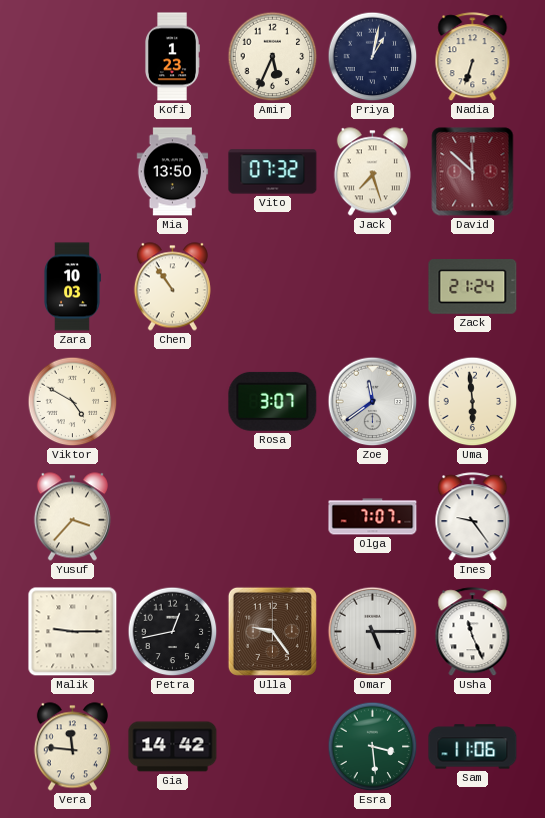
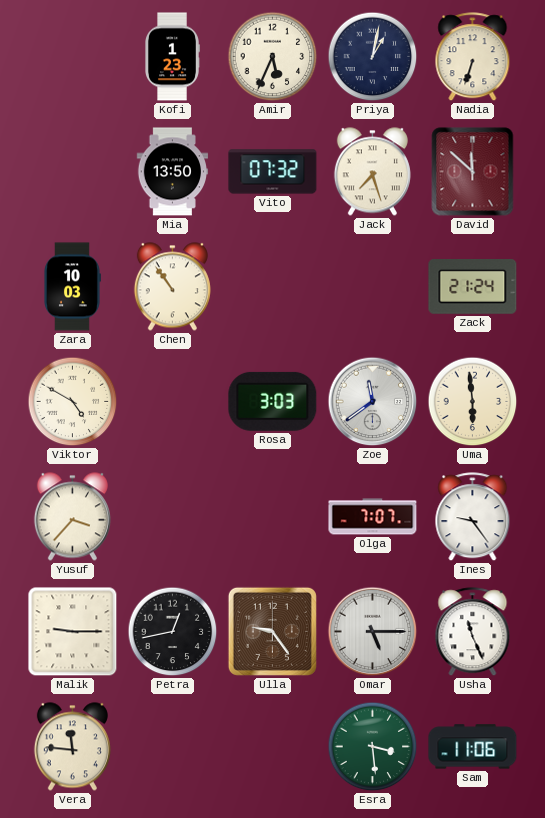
Rosa: 3:07 -> 3:03
Gia: 14:42 -> none
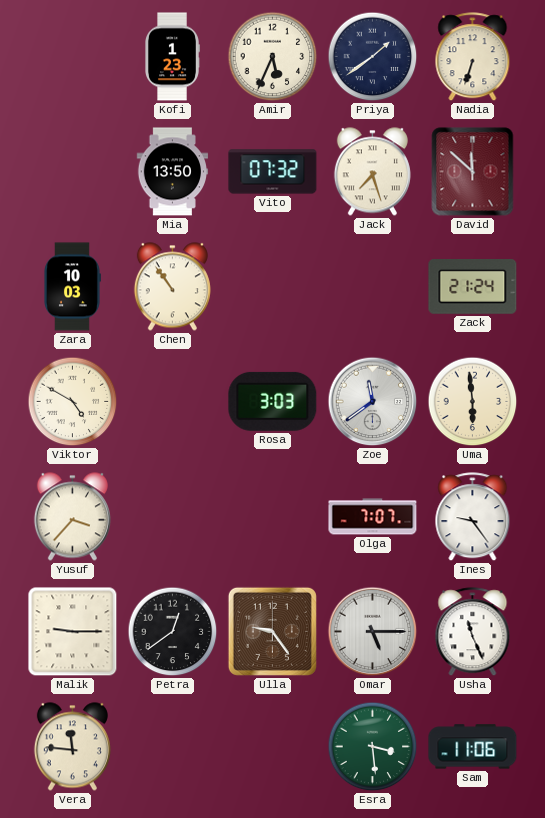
Priya: 1:02 -> 1:39
Petra: 12:43 -> 12:39
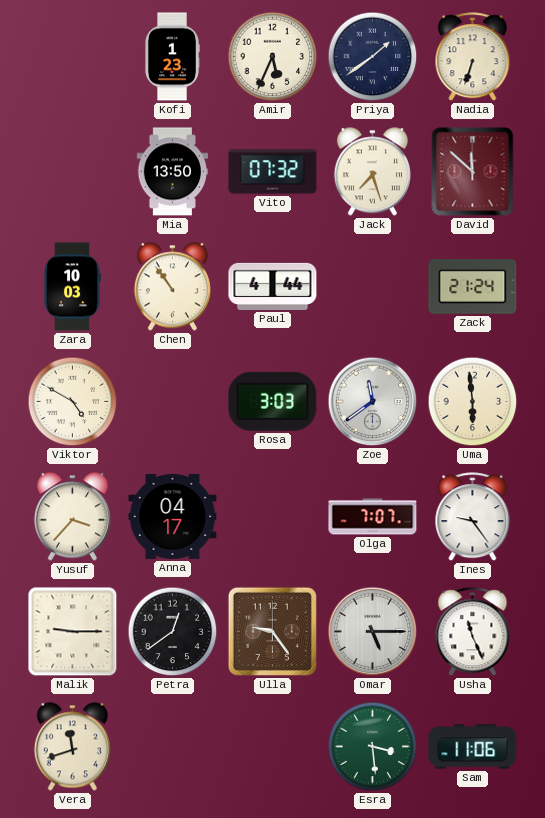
Paul: none -> 4:44
Anna: none -> 04:17
Vera: 11:46 -> 11:42
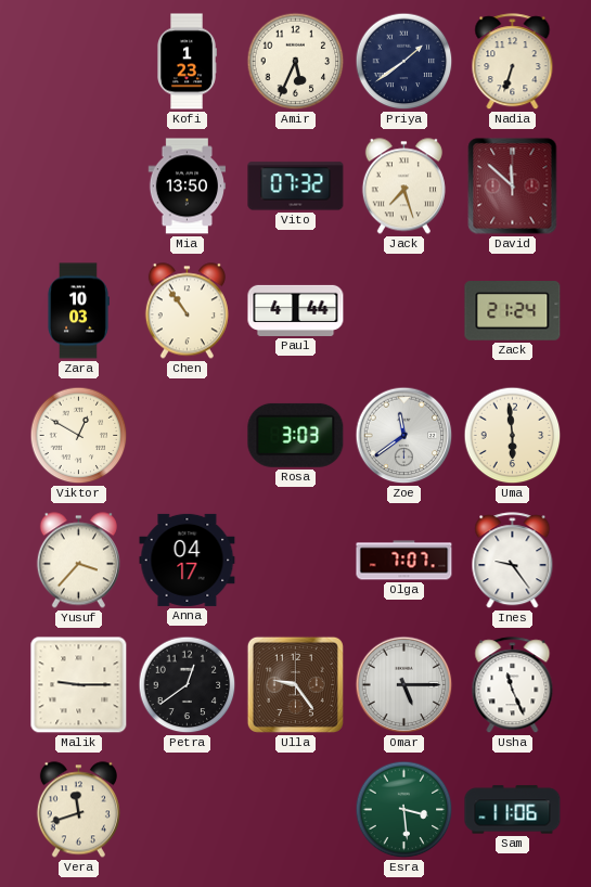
Viktor: 4:50 -> 12:50
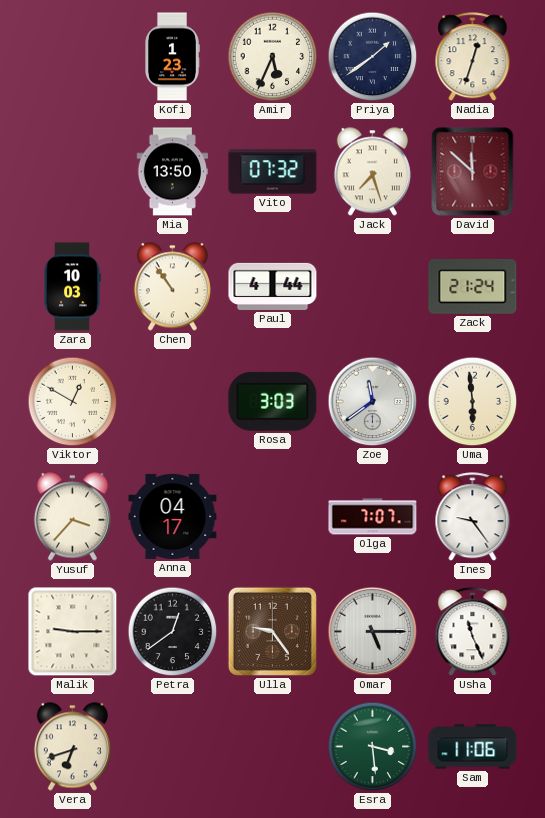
Nadia: 6:33 -> 12:33
Vera: 11:42 -> 6:42
